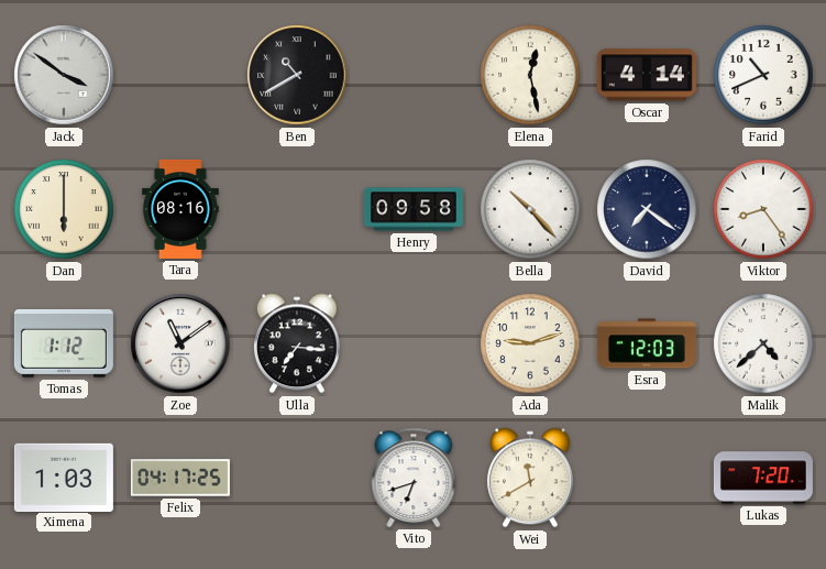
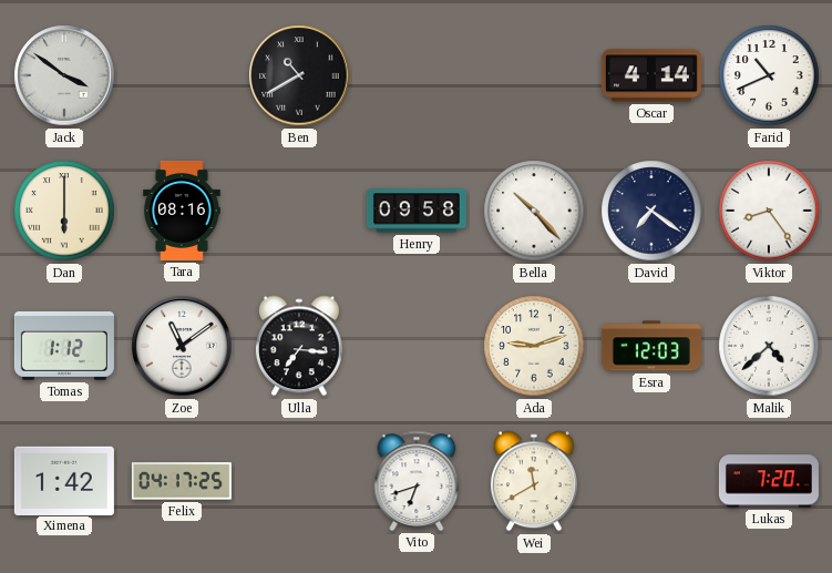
Elena: 12:28 -> none
Ximena: 1:03 -> 1:42
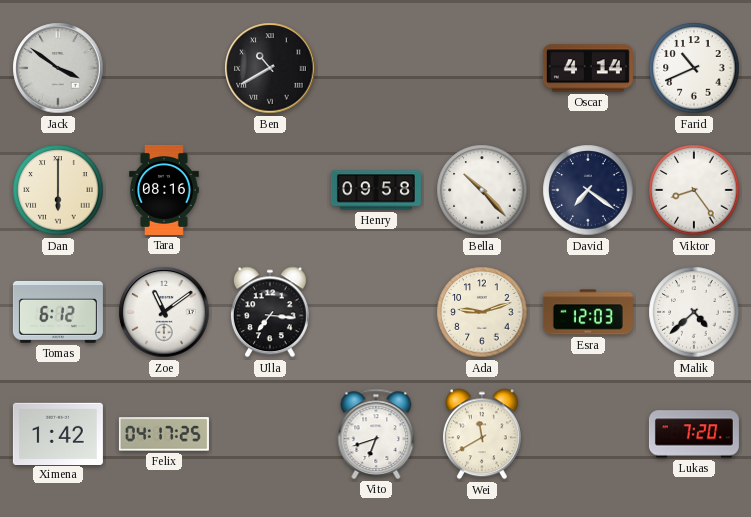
Tomas: 1:12 -> 6:12
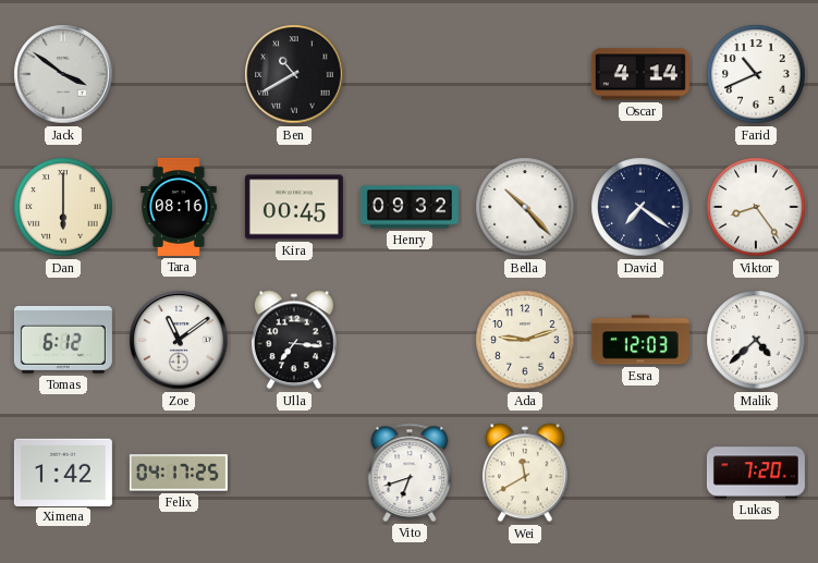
Kira: none -> 00:45
Henry: 09:58 -> 09:32
